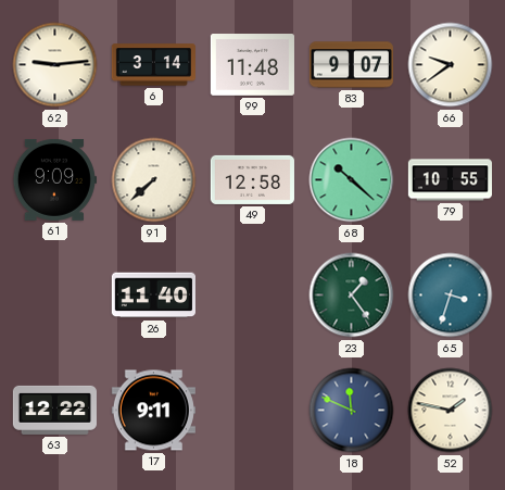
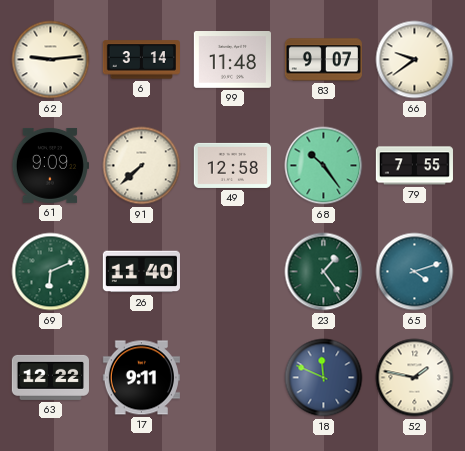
68: 10:22 -> 10:24
79: 10:55 -> 7:55
69: none -> 6:11
65: 3:33 -> 4:12
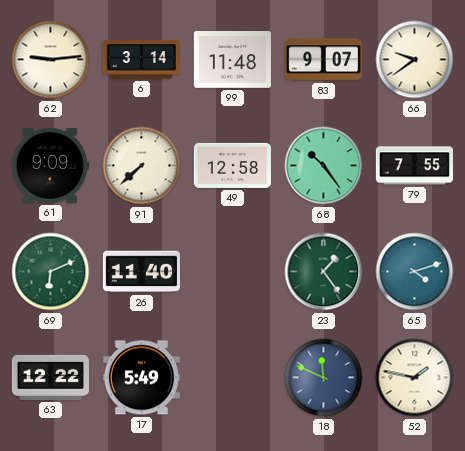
17: 9:11 -> 5:49
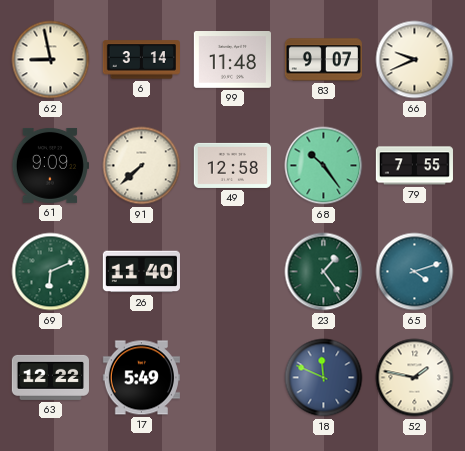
62: 9:14 -> 8:58
66: 9:39 -> 9:41
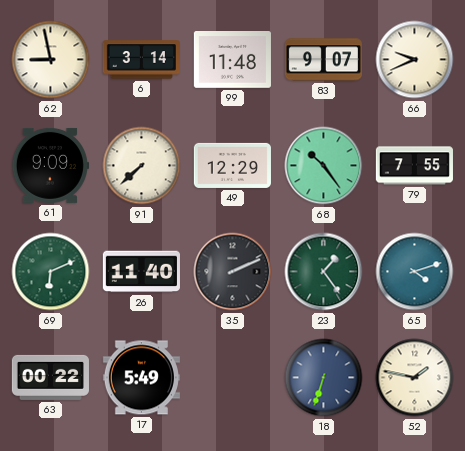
49: 12:58 -> 12:29
35: none -> 2:11
63: 12:22 -> 00:22
18: 11:49 -> 6:33
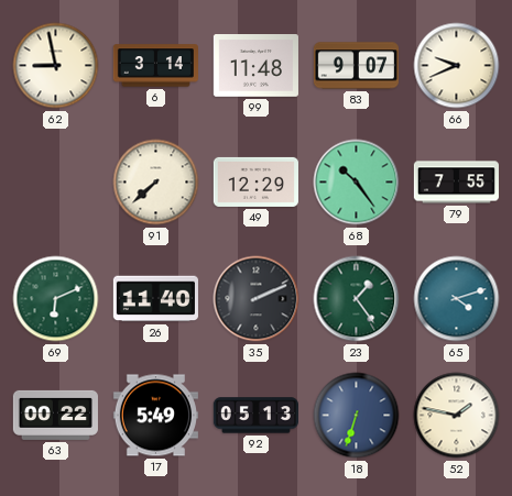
61: 9:09 -> none
92: none -> 05:13
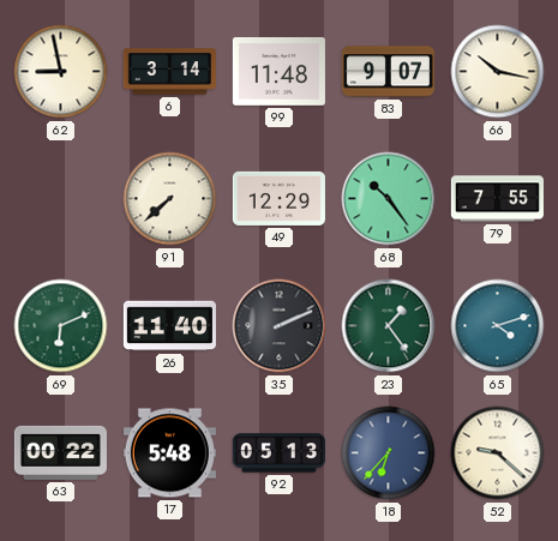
66: 9:41 -> 10:17
17: 5:49 -> 5:48
18: 6:33 -> 6:37
52: 1:47 -> 9:22
